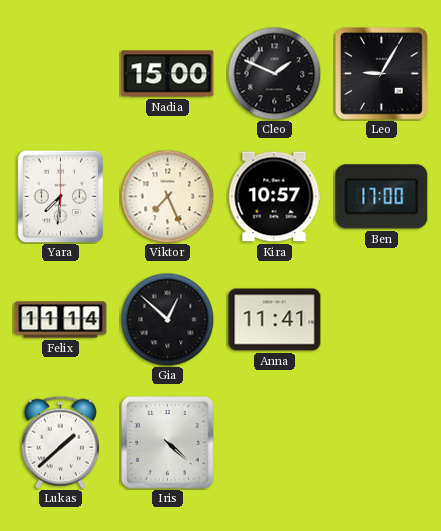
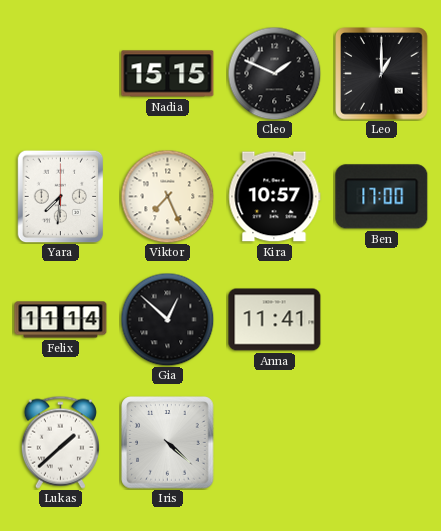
Nadia: 15:00 -> 15:15
Leo: 9:05 -> 1:00
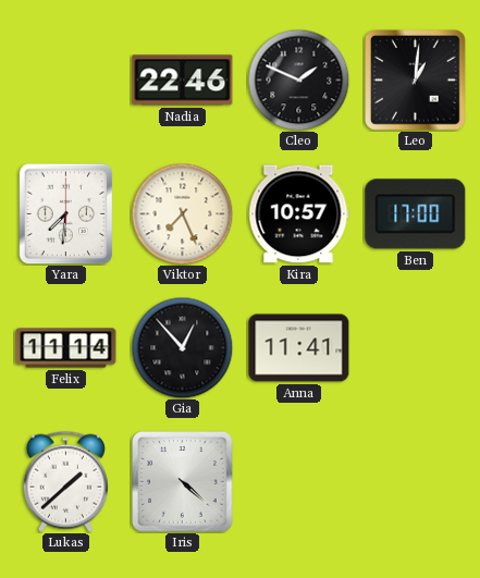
Nadia: 15:15 -> 22:46
Leo: 1:00 -> 1:01
Gia: 12:52 -> 12:53
